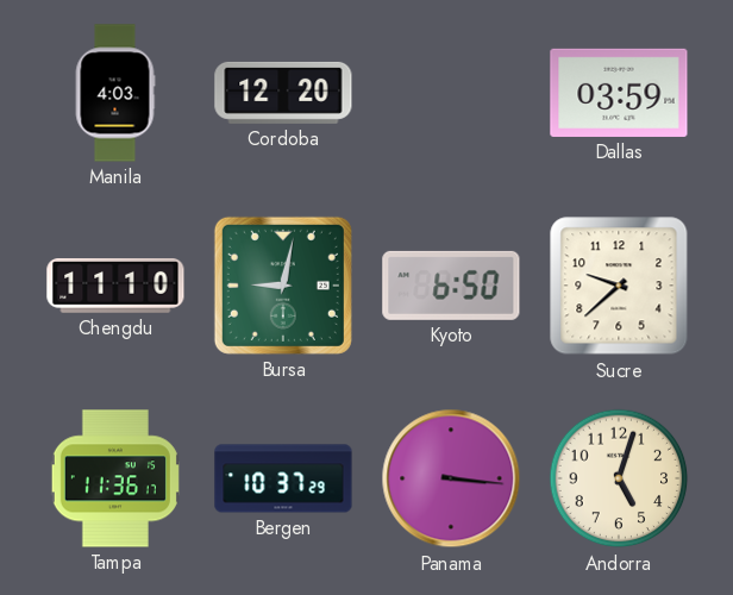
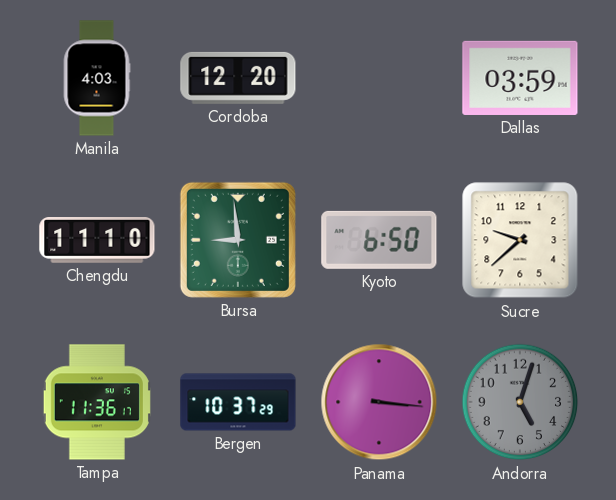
Bursa: 9:02 -> 8:59
Andorra dial: cream -> grey
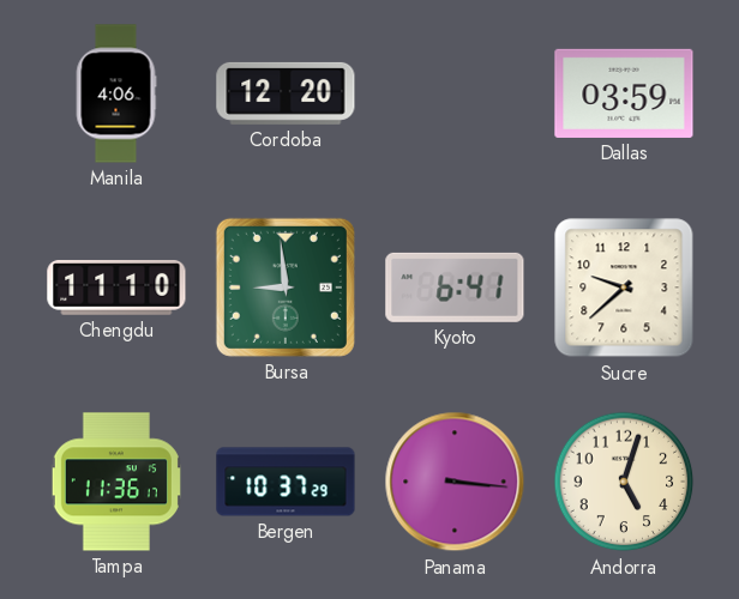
Manila: 4:03 -> 4:06
Kyoto: 6:50 -> 6:41
Andorra dial: grey -> cream
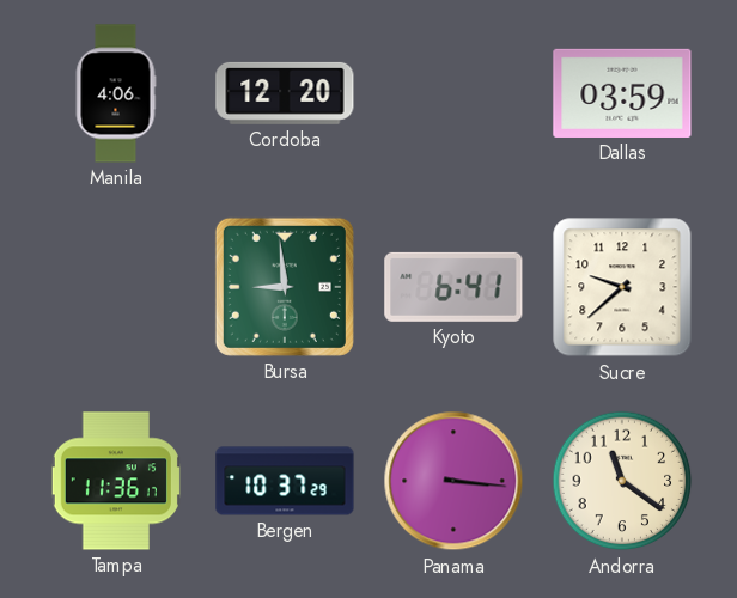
Chengdu: 11:10 -> none
Andorra: 5:03 -> 11:21
